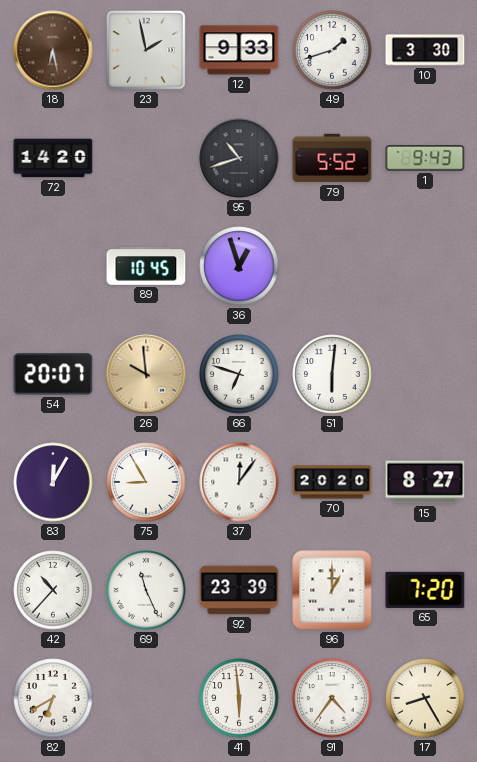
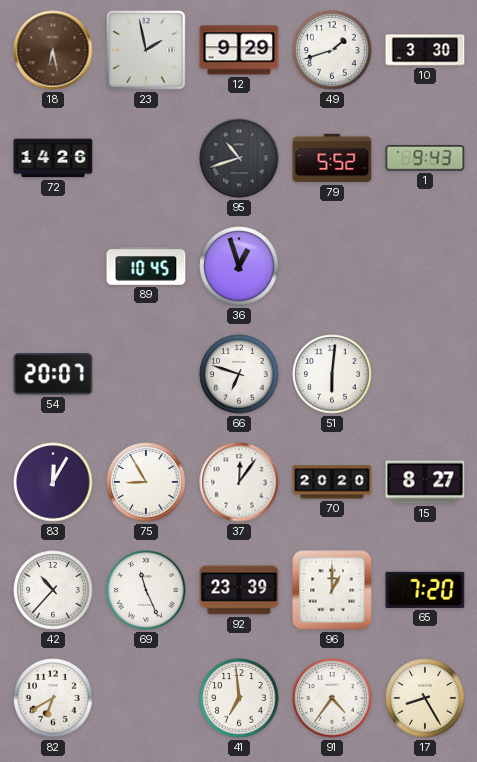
12: 9:33 -> 9:29
72: 14:20 -> 14:26
26: 9:59 -> none
41: 5:59 -> 6:59
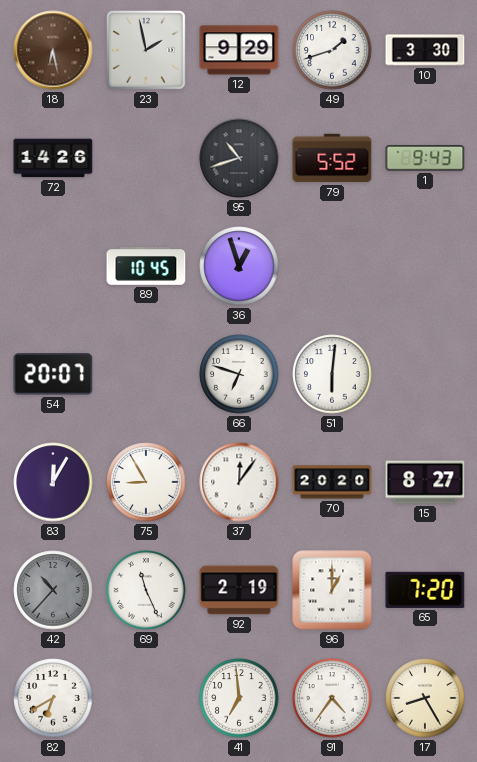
42 dial: white -> grey
92: 23:39 -> 2:19
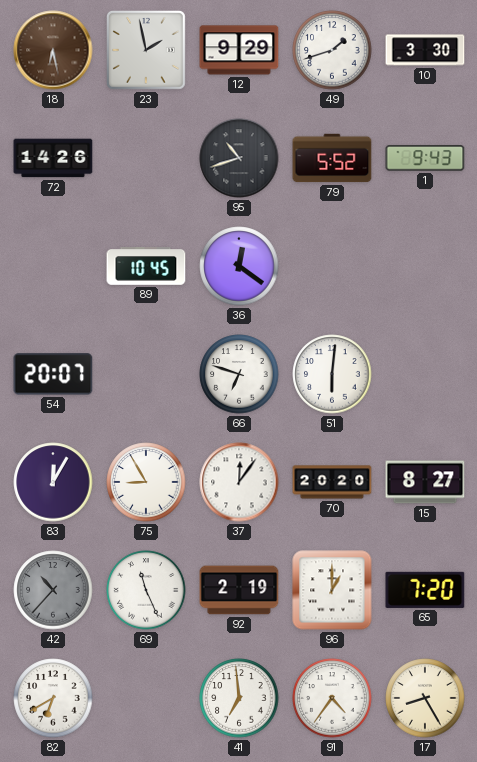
36: 12:57 -> 12:21
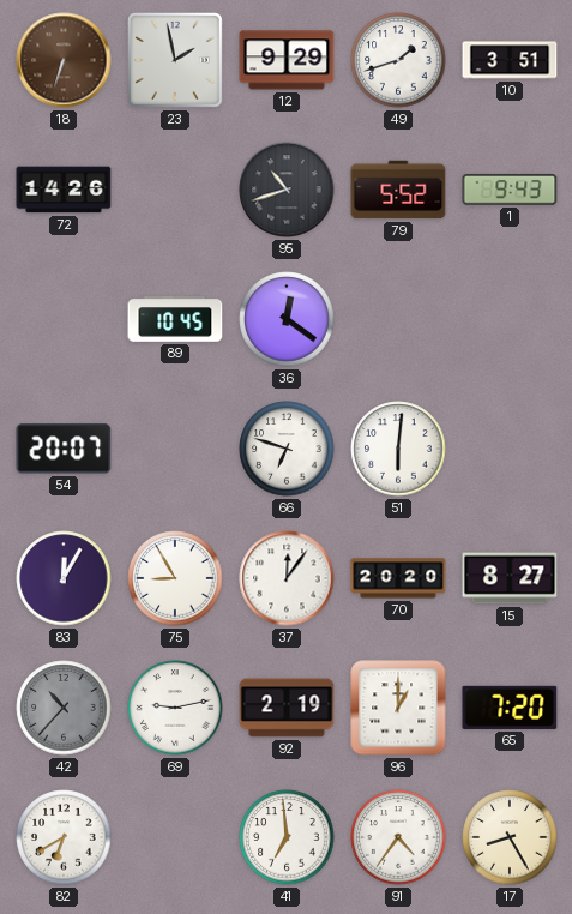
18: 6:28 -> 6:33
10: 3:30 -> 3:51
69: 11:26 -> 9:13
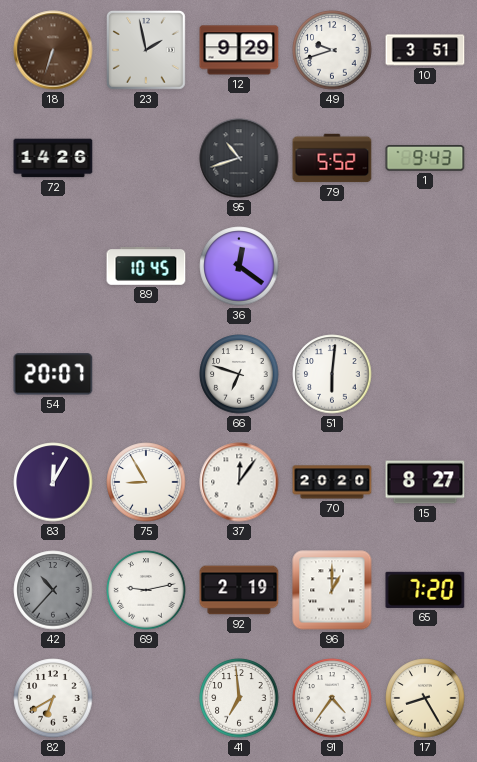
49: 1:42 -> 9:42
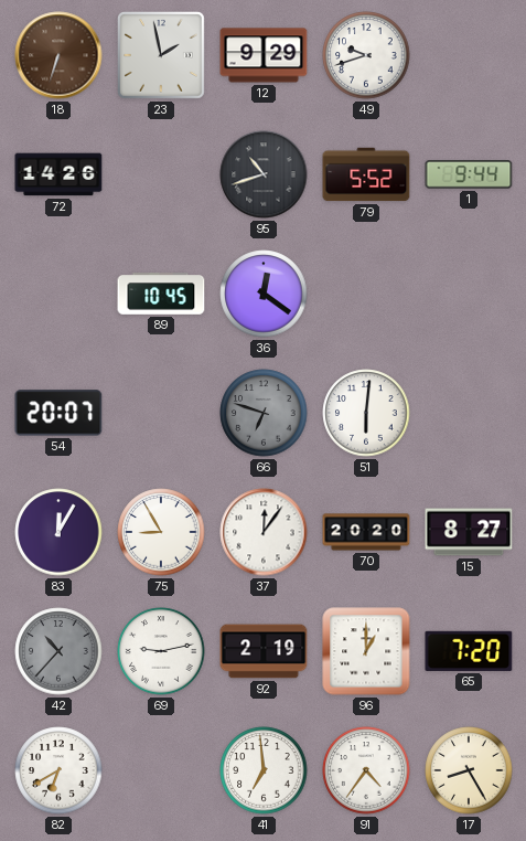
10: 3:51 -> none
1: 9:43 -> 9:44
66 dial: white -> grey
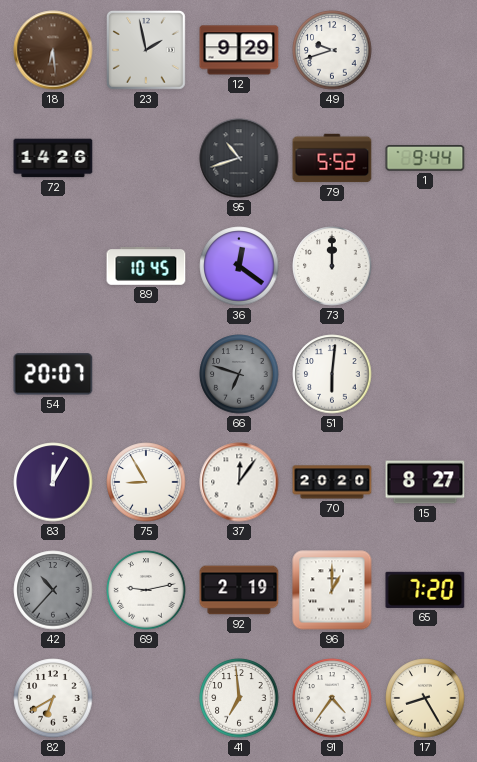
18: 6:33 -> 6:29
73: none -> 12:00
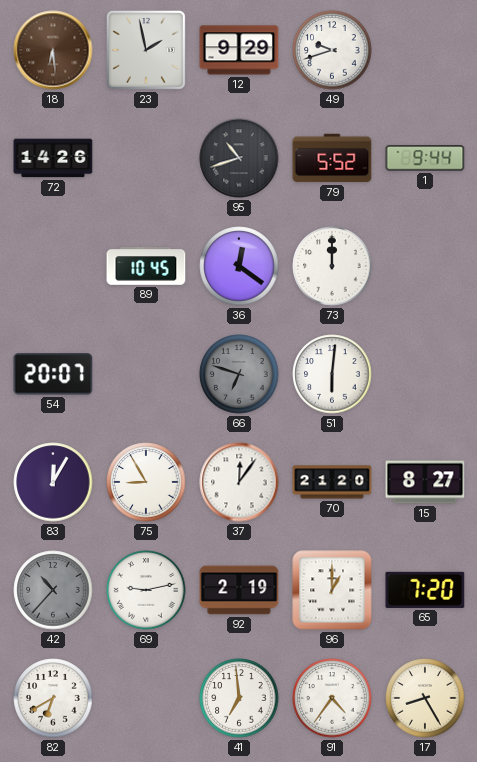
70: 20:20 -> 21:20
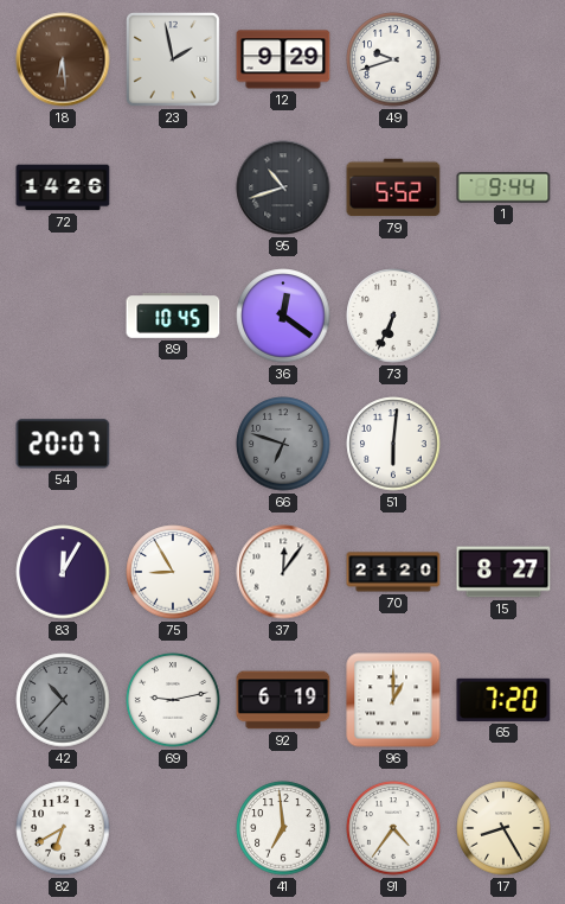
73: 12:00 -> 6:34
92: 2:19 -> 6:19
